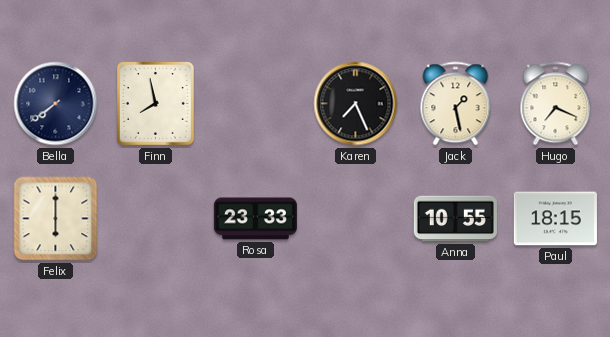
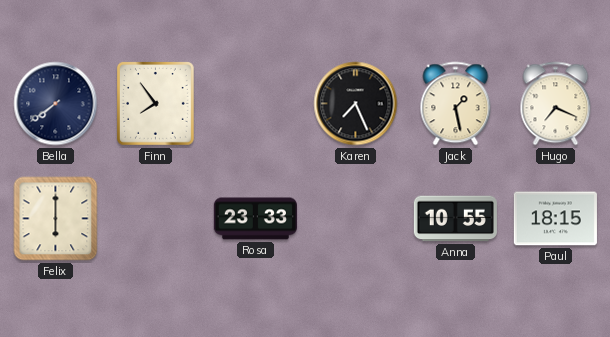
Finn: 7:58 -> 7:54
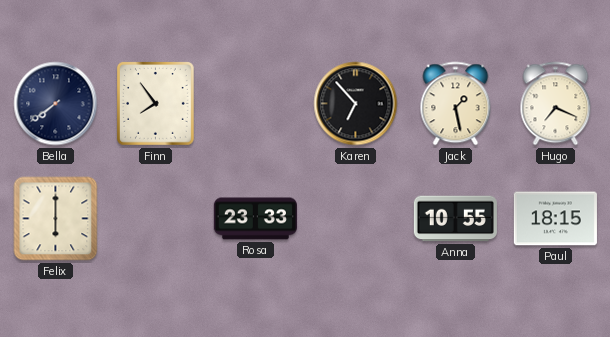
Karen: 7:26 -> 6:53
